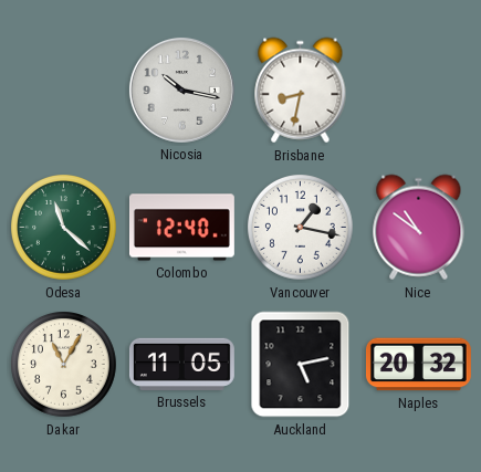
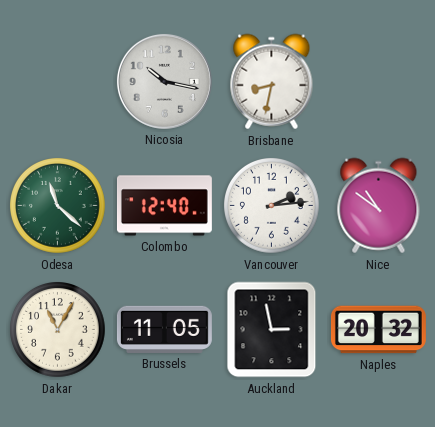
Vancouver: 1:17 -> 2:14
Auckland: 5:13 -> 2:58
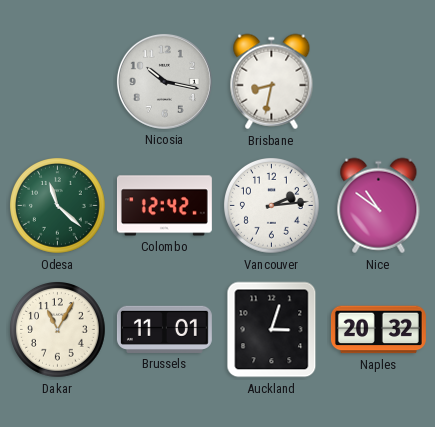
Colombo: 12:40 -> 12:42
Brussels: 11:05 -> 11:01
Auckland: 2:58 -> 3:03
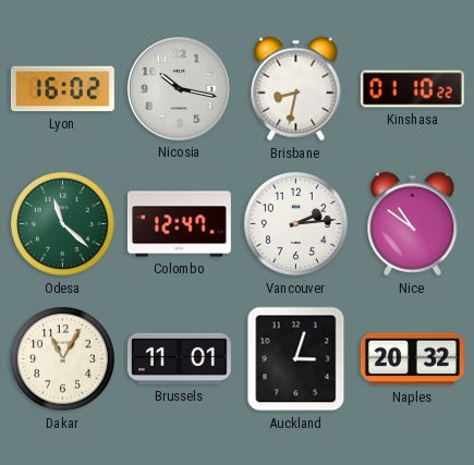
Lyon: none -> 16:02
Kinshasa: none -> 01:10
Colombo: 12:42 -> 12:47
